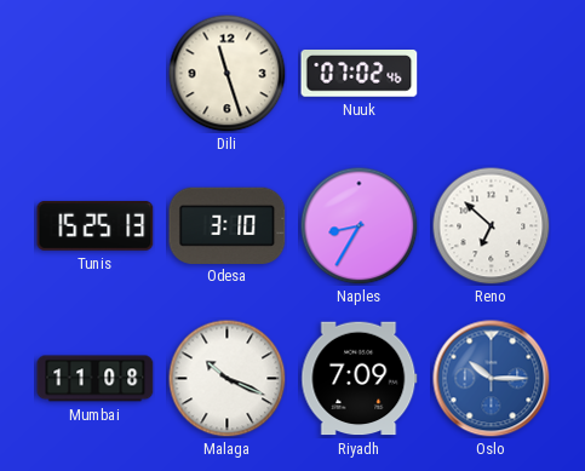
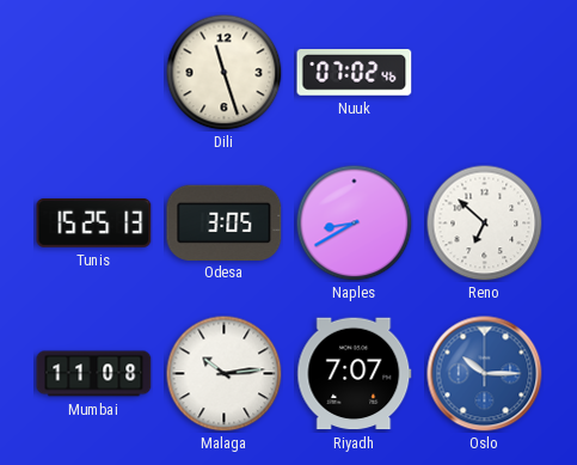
Odesa: 3:10 -> 3:05
Naples: 8:35 -> 8:40
Malaga: 10:19 -> 10:14
Riyadh: 7:09 -> 7:07
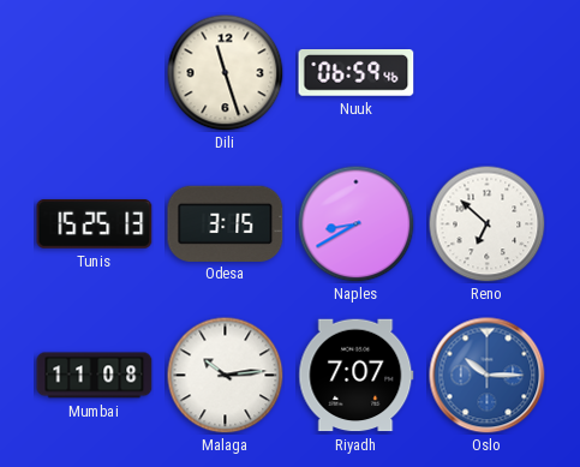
Nuuk: 07:02 -> 06:59
Odesa: 3:05 -> 3:15
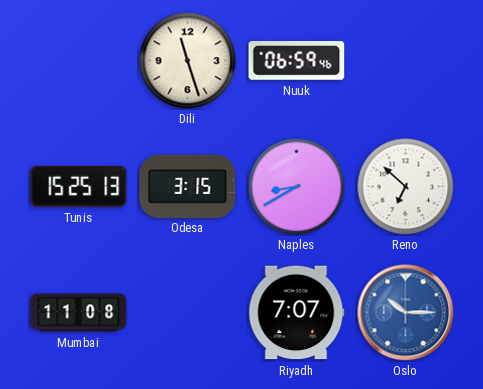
Malaga: 10:14 -> none
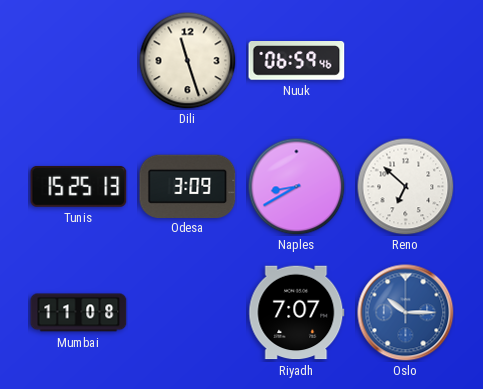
Odesa: 3:15 -> 3:09
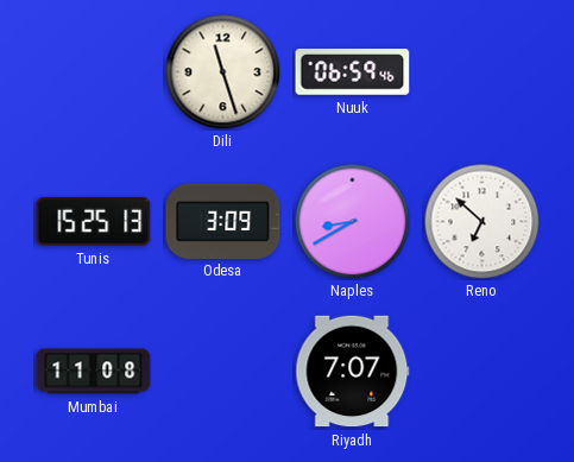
Oslo: 10:15 -> none
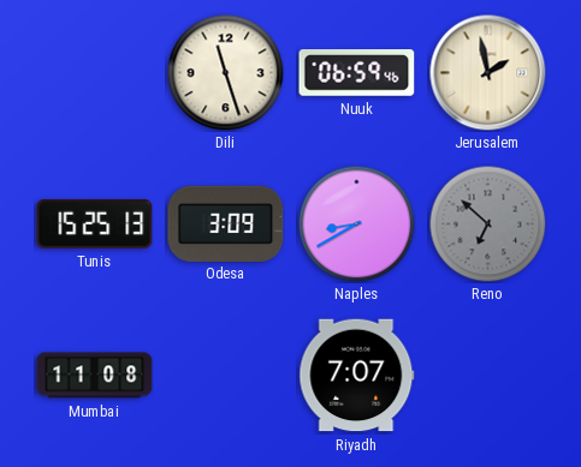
Jerusalem: none -> 1:58
Reno dial: white -> grey
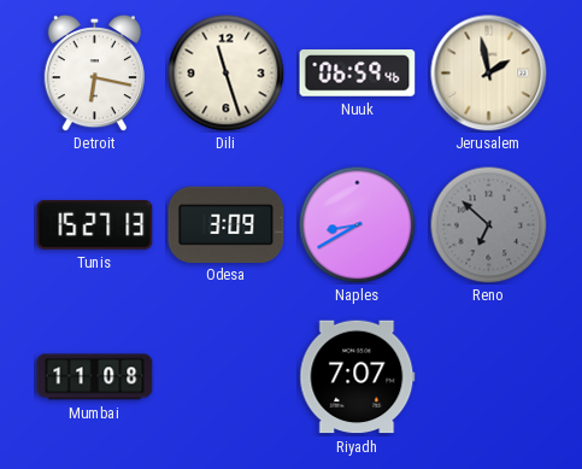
Detroit: none -> 6:17
Tunis: 15:25 -> 15:27
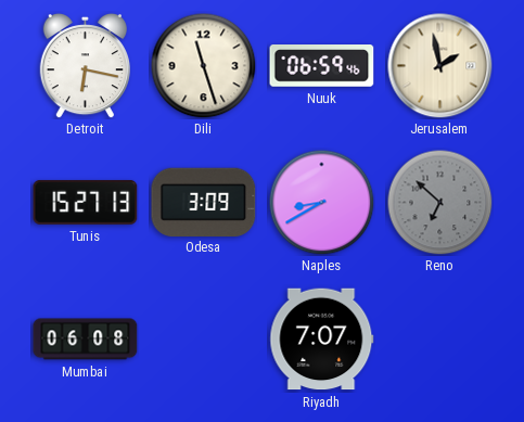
Mumbai: 11:08 -> 06:08
